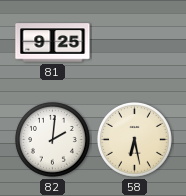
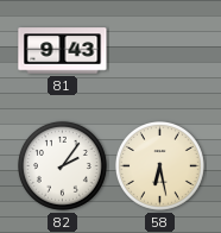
81: 9:25 -> 9:43
82: 2:01 -> 2:06
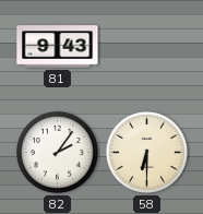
58: 6:28 -> 6:30
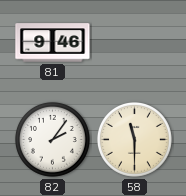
81: 9:43 -> 9:46
58: 6:30 -> 11:30
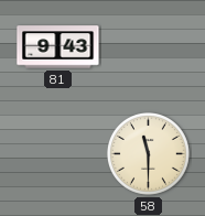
81: 9:46 -> 9:43
82: 2:06 -> none
